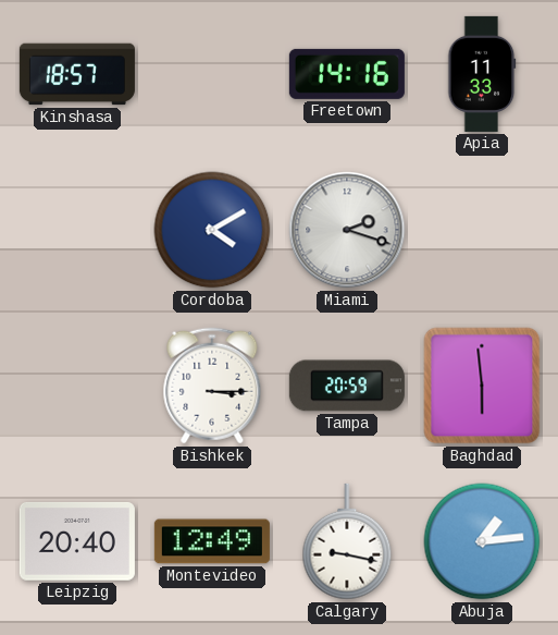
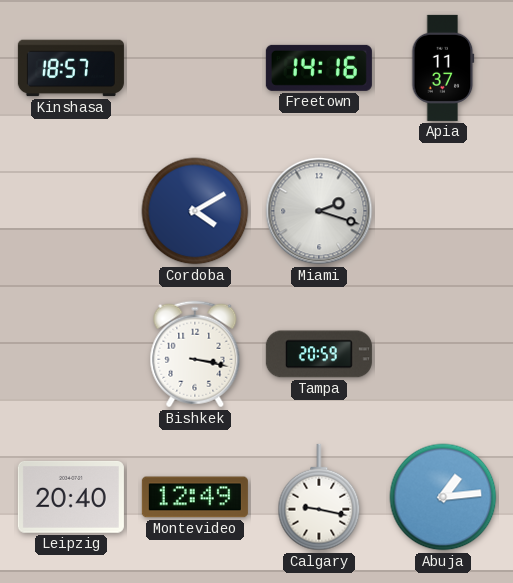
Apia: 11:33 -> 11:37
Bishkek: 3:15 -> 3:17
Baghdad: 5:59 -> none
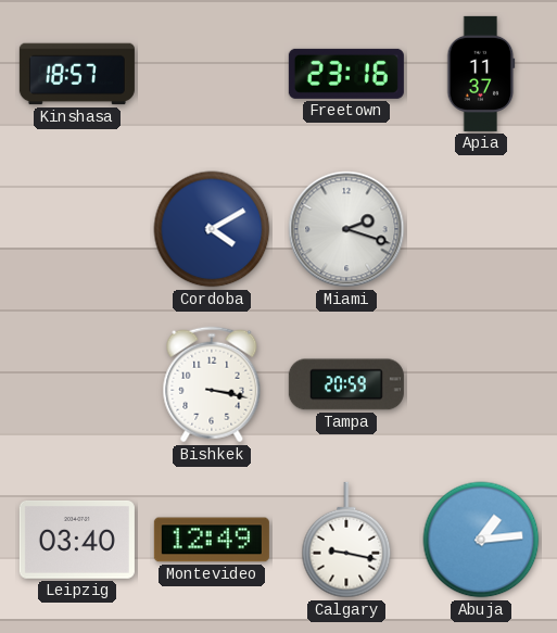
Freetown: 14:16 -> 23:16
Leipzig: 20:40 -> 03:40
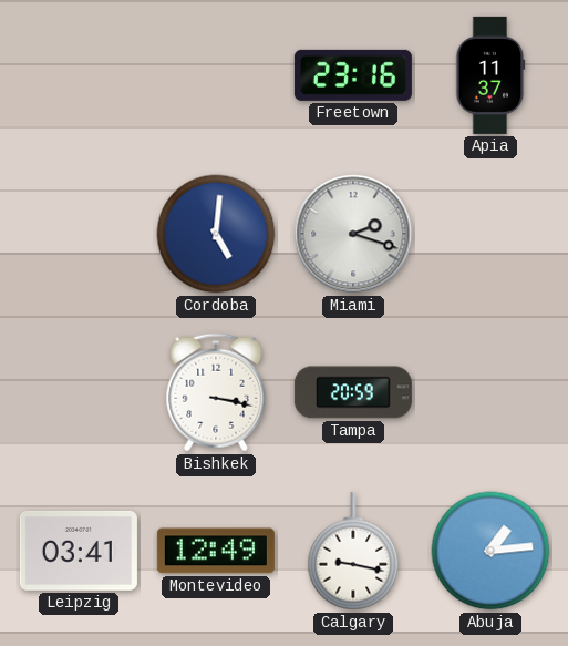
Kinshasa: 18:57 -> none
Cordoba: 4:10 -> 5:01
Leipzig: 03:40 -> 03:41
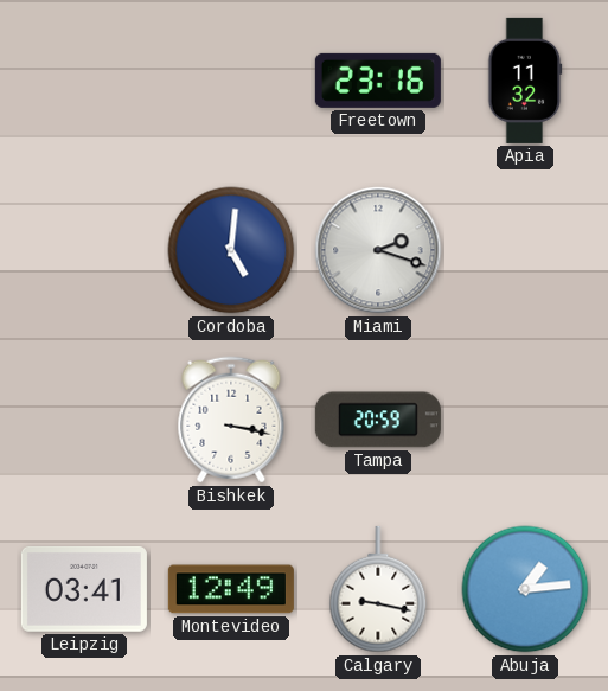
Apia: 11:37 -> 11:32
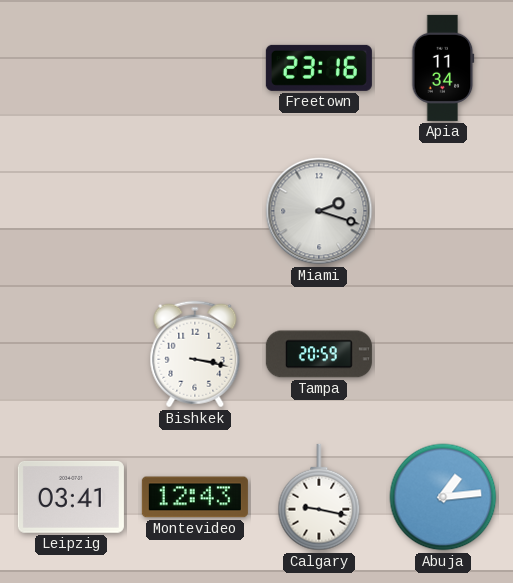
Apia: 11:32 -> 11:34
Cordoba: 5:01 -> none
Montevideo: 12:49 -> 12:43
